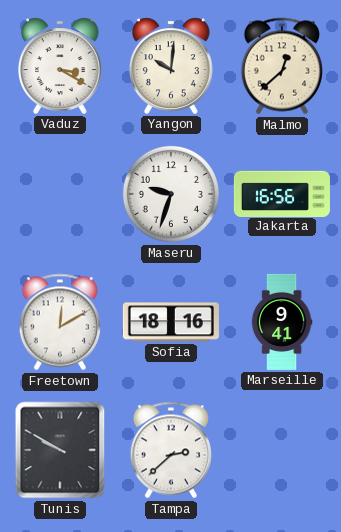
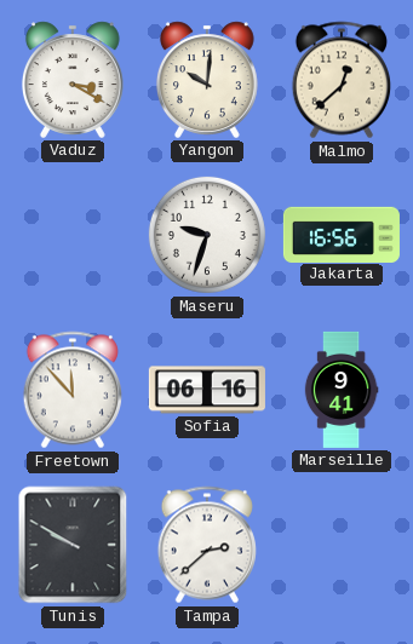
Freetown: 12:10 -> 11:53
Sofia: 18:16 -> 06:16
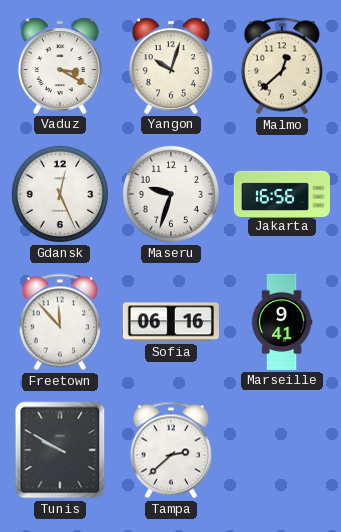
Yangon: 10:01 -> 10:03
Gdansk: none -> 12:26
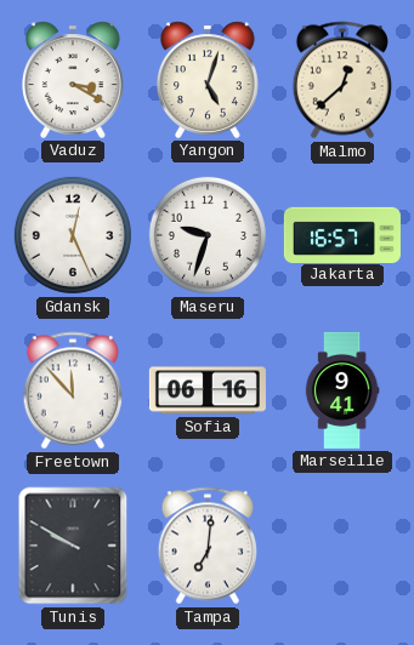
Yangon: 10:03 -> 5:03
Jakarta: 16:56 -> 16:57
Tampa: 2:38 -> 7:01
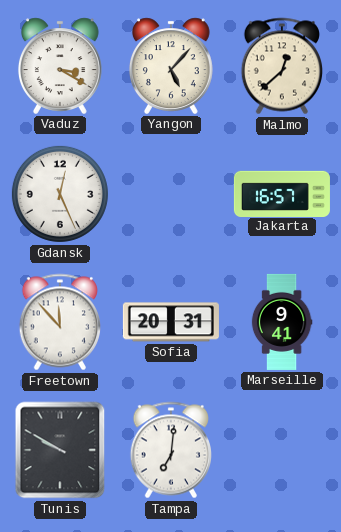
Yangon: 5:03 -> 5:07
Maseru: 9:33 -> none
Sofia: 06:16 -> 20:31
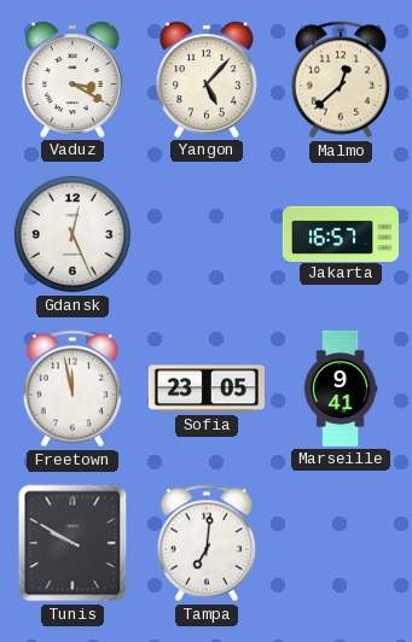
Freetown: 11:53 -> 11:58
Sofia: 20:31 -> 23:05
